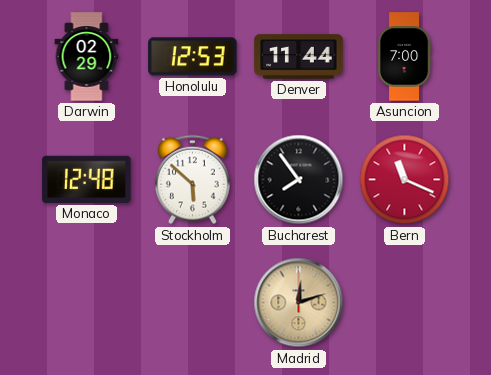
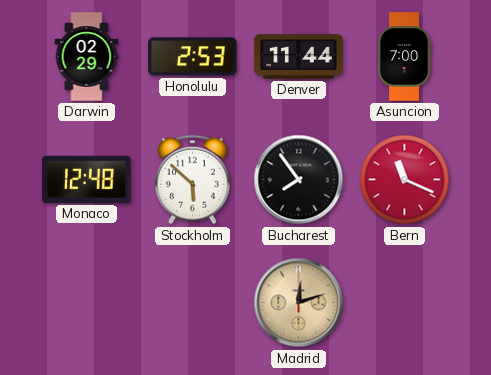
Honolulu: 12:53 -> 2:53
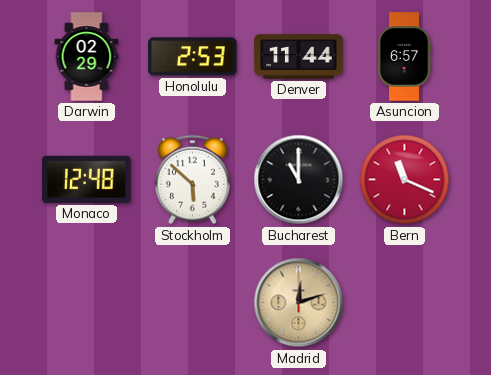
Asuncion: 7:00 -> 6:57
Bucharest: 7:54 -> 11:00
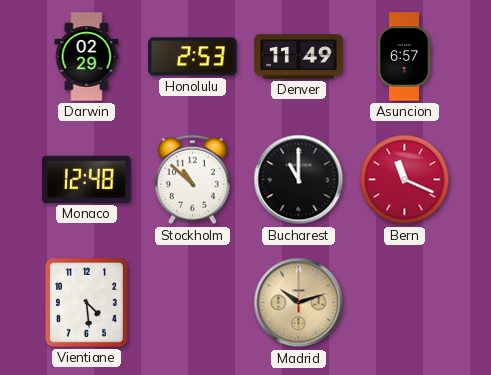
Denver: 11:44 -> 11:49
Stockholm: 5:52 -> 10:52
Vientiane: none -> 4:29
Madrid: 12:12 -> 10:12
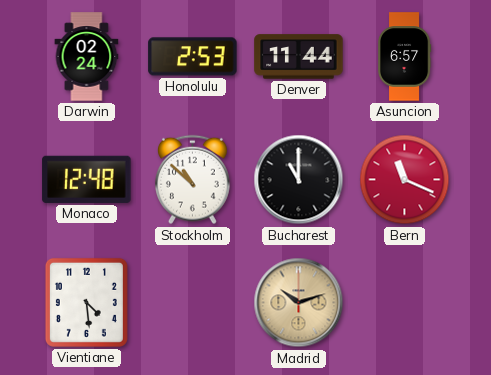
Darwin: 02:29 -> 02:24
Denver: 11:49 -> 11:44
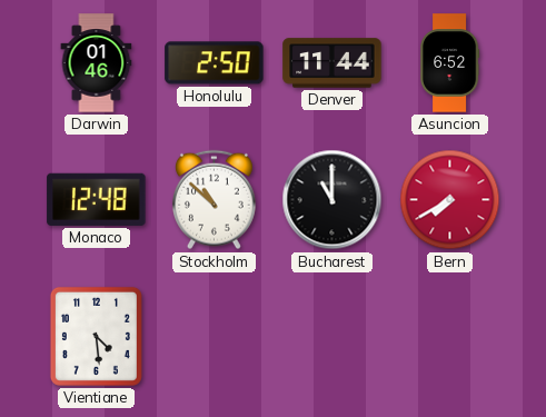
Darwin: 02:24 -> 01:46
Honolulu: 2:53 -> 2:50
Asuncion: 6:57 -> 6:52
Bern: 11:19 -> 7:40
Madrid: 10:12 -> none
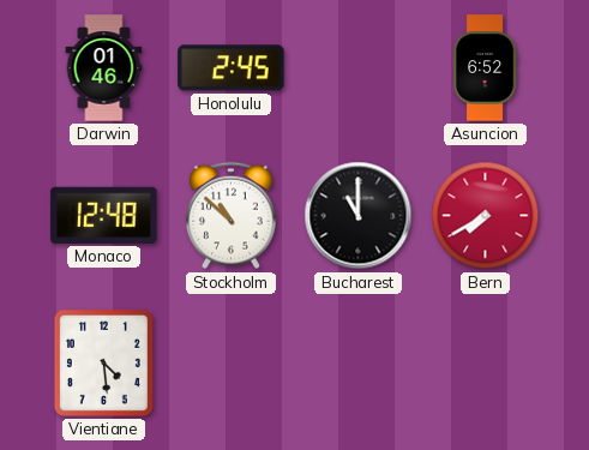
Honolulu: 2:50 -> 2:45
Denver: 11:44 -> none
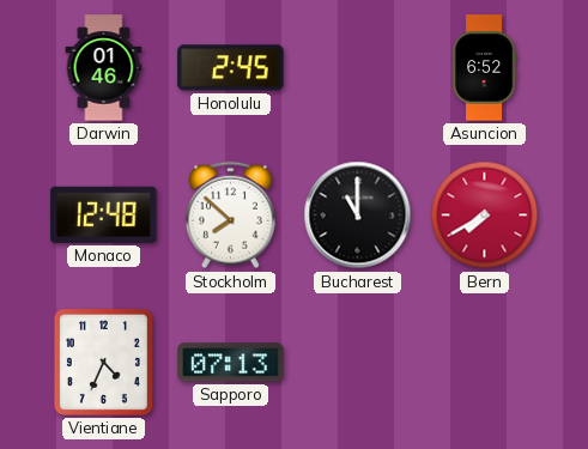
Stockholm: 10:52 -> 7:52
Vientiane: 4:29 -> 4:34
Sapporo: none -> 07:13
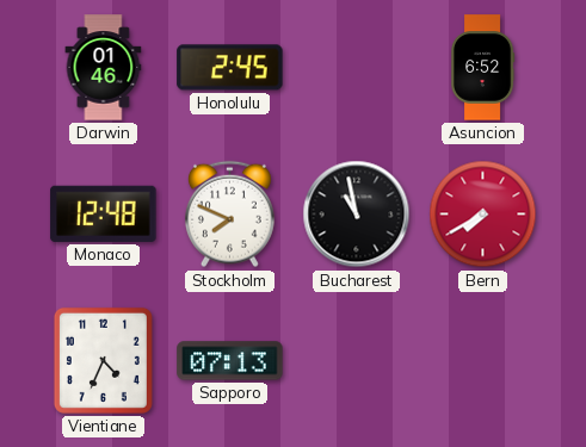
Stockholm: 7:52 -> 7:49
Bucharest: 11:00 -> 10:58
